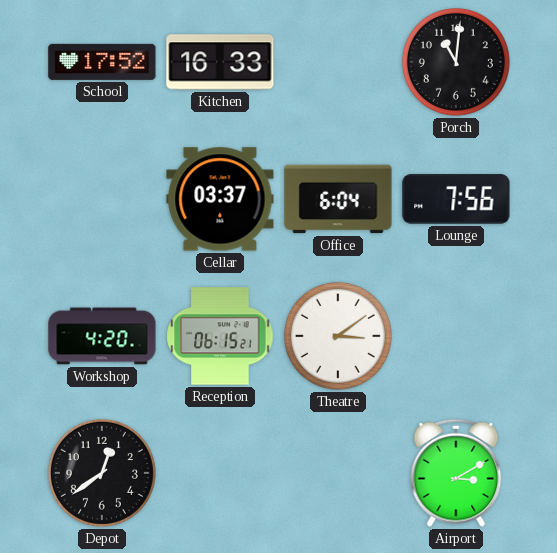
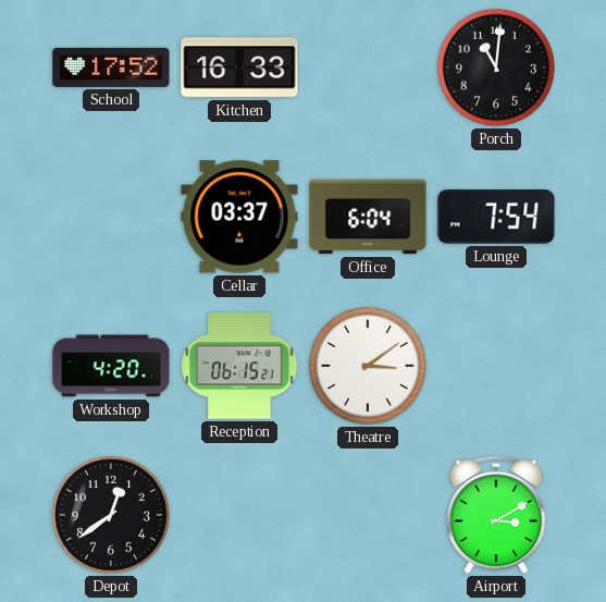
Lounge: 7:56 -> 7:54
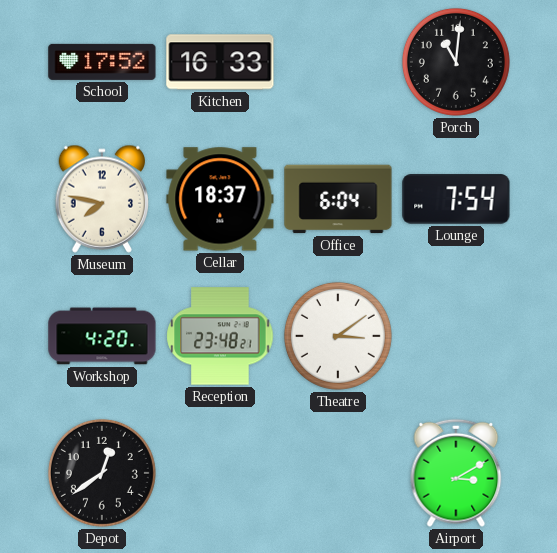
Museum: none -> 7:47
Cellar: 03:37 -> 18:37
Reception: 06:15 -> 23:48
